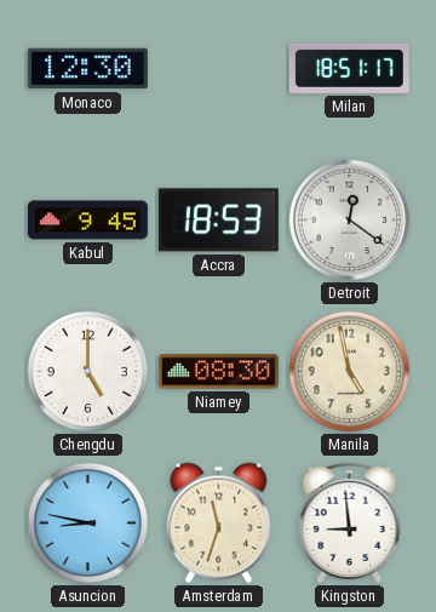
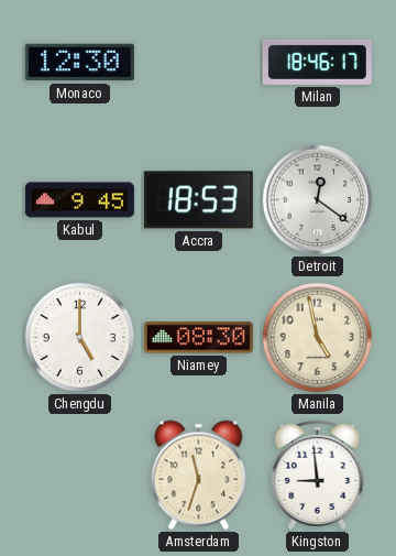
Milan: 18:51 -> 18:46
Asuncion: 8:47 -> none
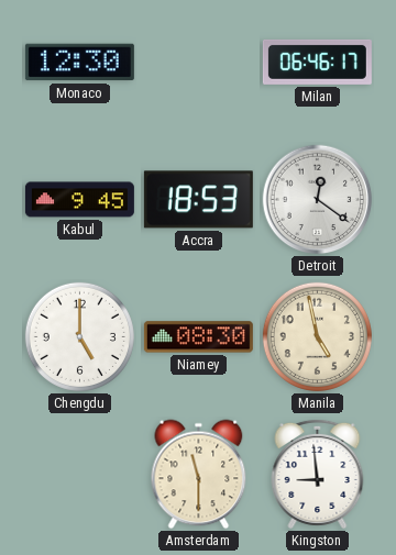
Milan: 18:46 -> 06:46
Amsterdam: 11:33 -> 11:30
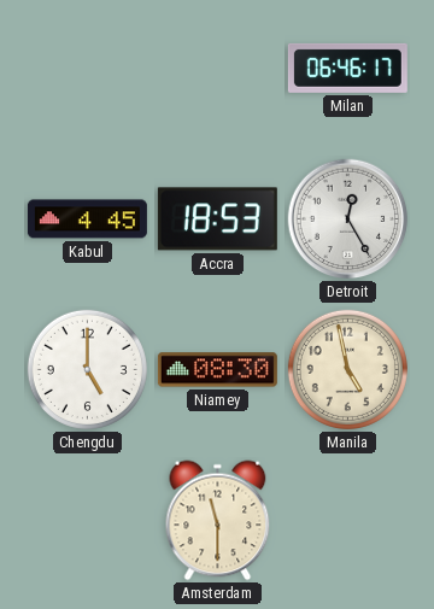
Monaco: 12:30 -> none
Kabul: 9:45 -> 4:45
Detroit: 12:21 -> 12:25
Kingston: 8:59 -> none
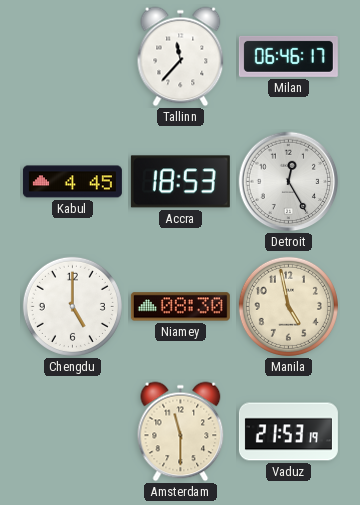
Tallinn: none -> 11:37
Vaduz: none -> 21:53
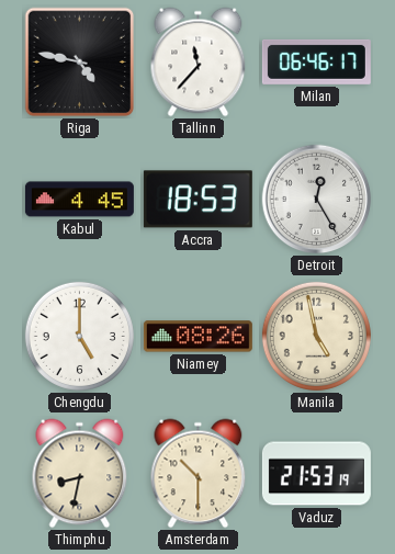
Riga: none -> 4:47
Niamey: 08:30 -> 08:26
Thimphu: none -> 8:32
Amsterdam: 11:30 -> 10:30
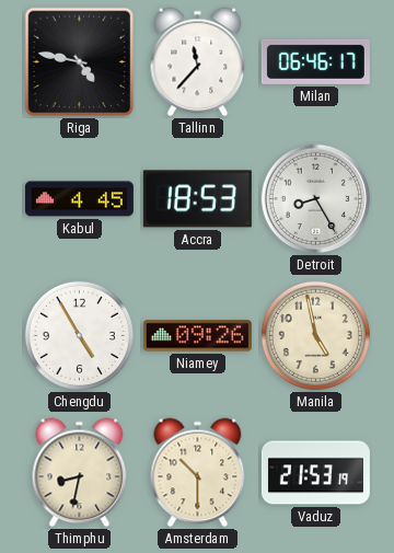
Detroit: 12:25 -> 8:25
Chengdu: 5:00 -> 4:55
Niamey: 08:26 -> 09:26
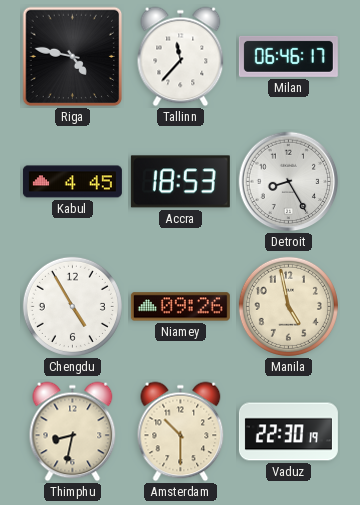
Vaduz: 21:53 -> 22:30
